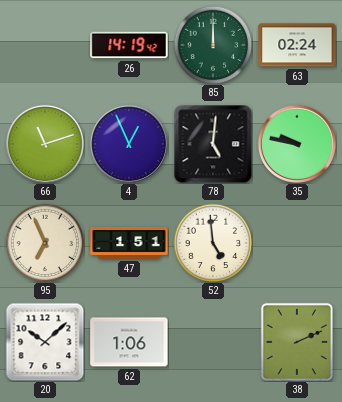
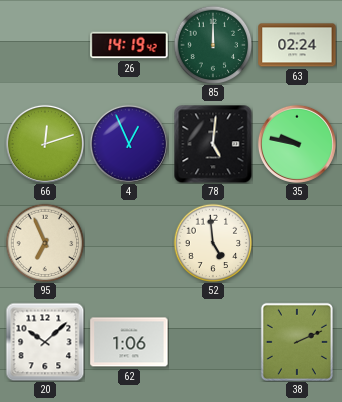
66: 11:12 -> 12:12
47: 1:51 -> none
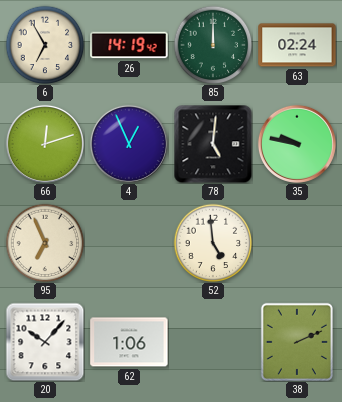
6: none -> 6:55
20: 10:08 -> 10:07
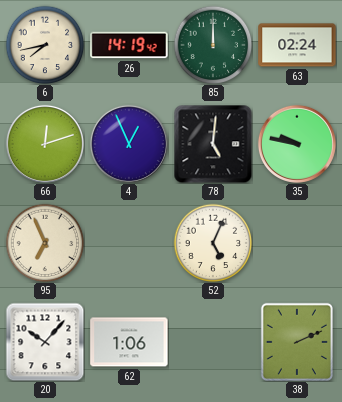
6: 6:55 -> 7:43
52: 4:59 -> 5:04
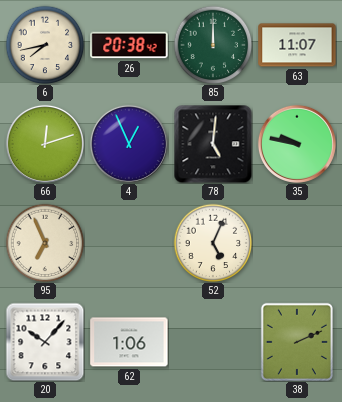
26: 14:19 -> 20:38
63: 02:24 -> 11:07
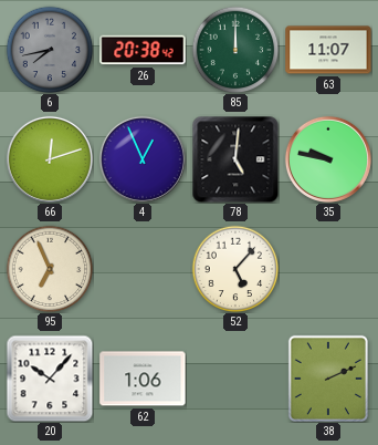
6 dial: cream -> grey
52: 5:04 -> 5:07
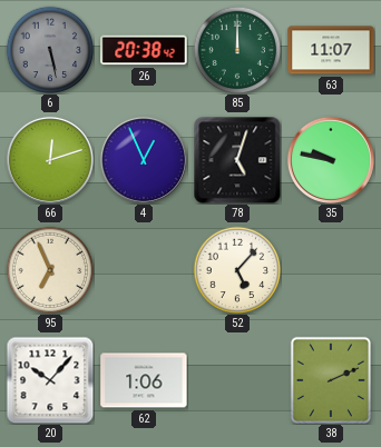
6: 7:43 -> 5:28
78: 5:01 -> 5:03
